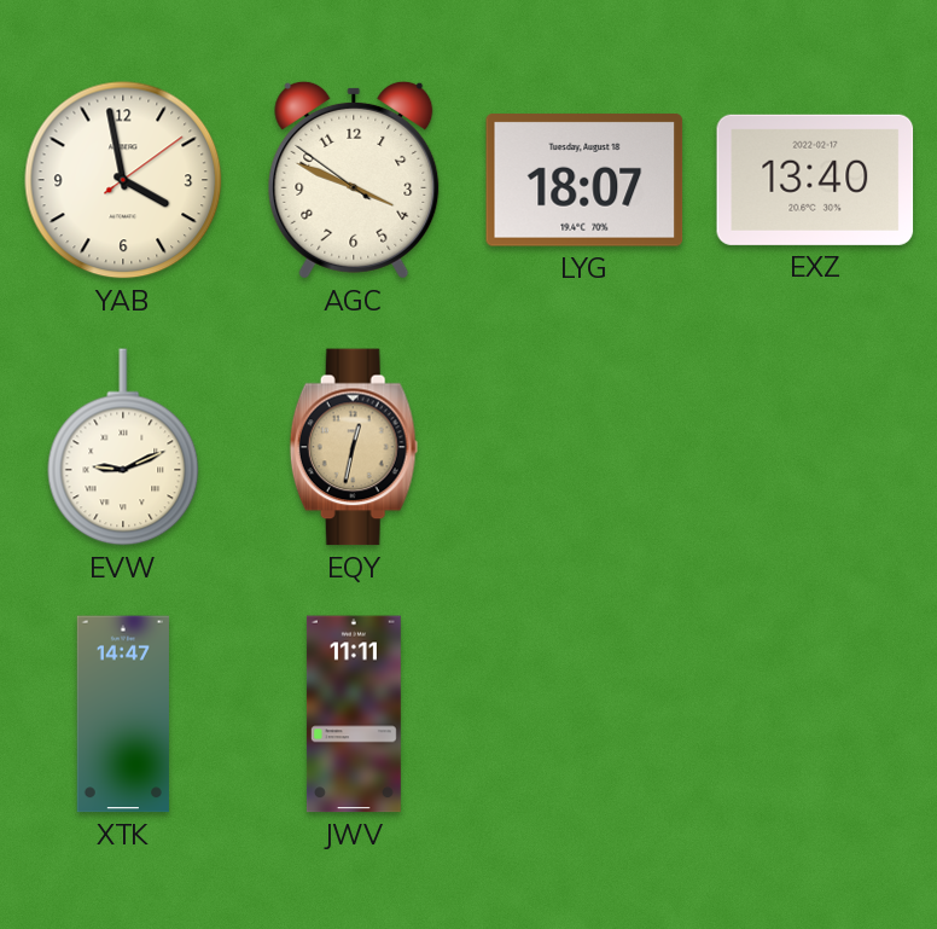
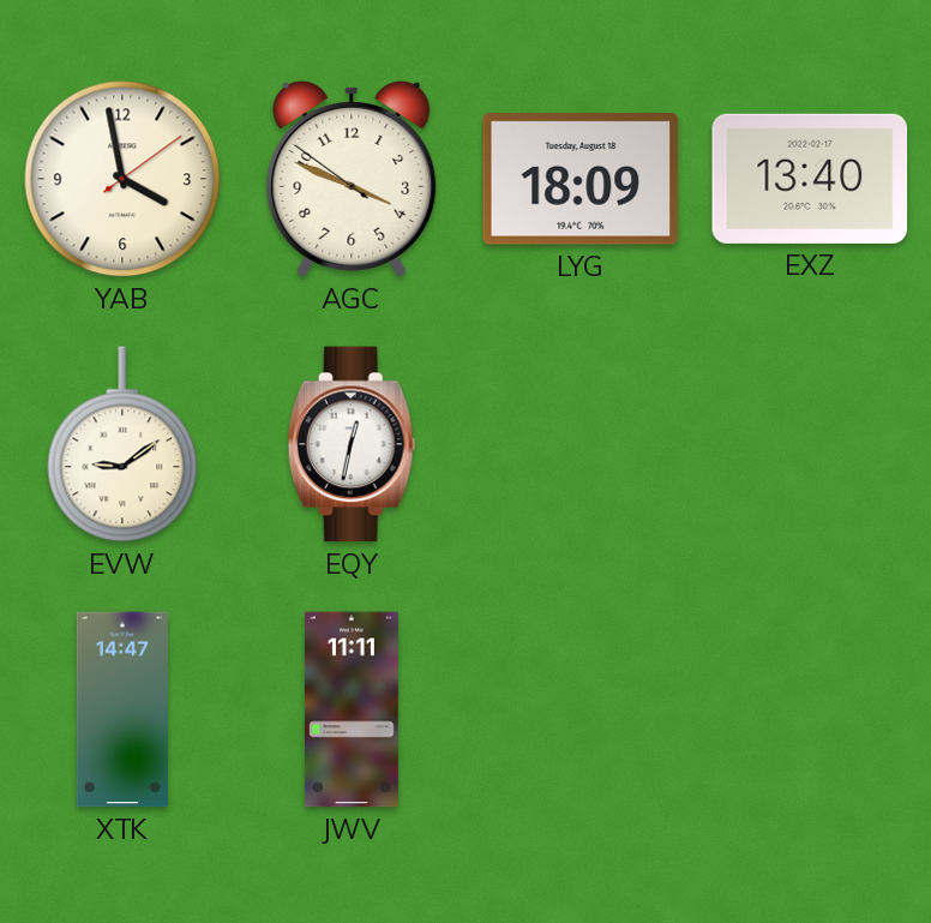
LYG: 18:07 -> 18:09
EVW: 9:11 -> 9:09
EQY dial: champagne -> white
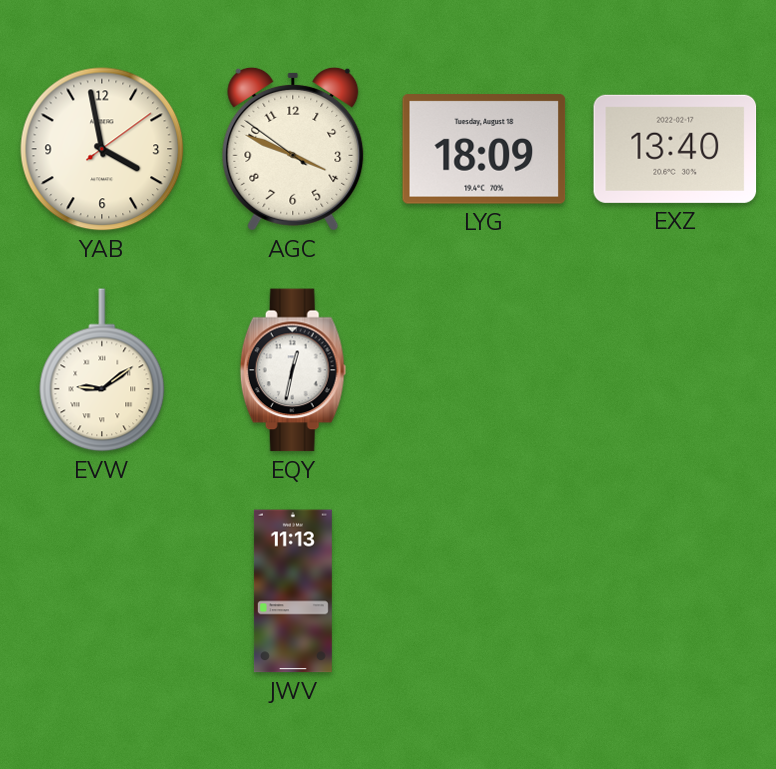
XTK: 14:47 -> none
JWV: 11:11 -> 11:13
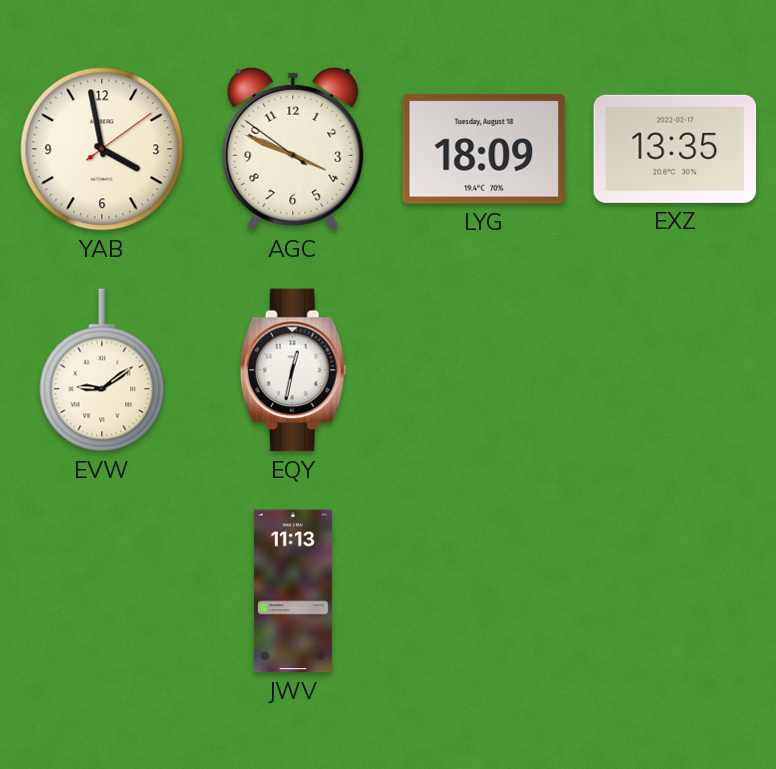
EXZ: 13:40 -> 13:35
